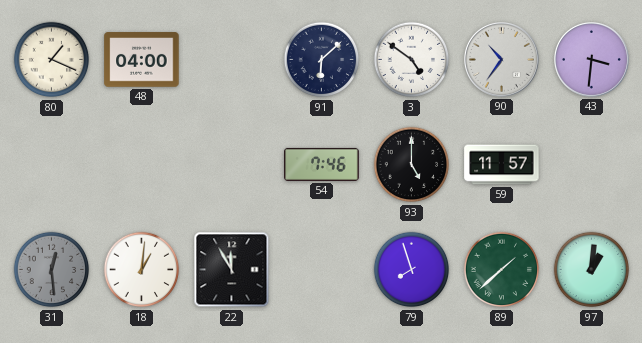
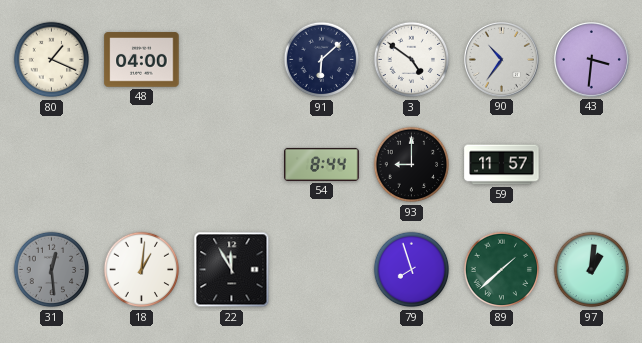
54: 7:46 -> 8:44
93: 5:00 -> 9:00
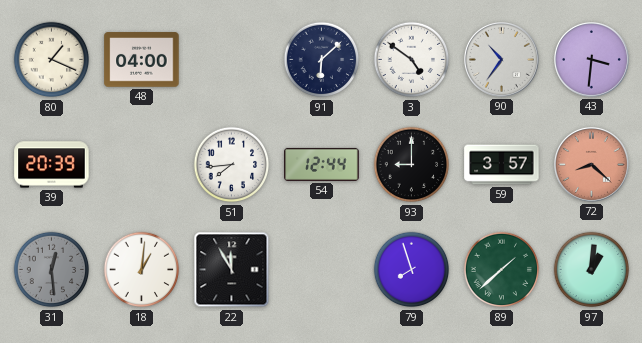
39: none -> 20:39
51: none -> 7:44
54: 8:44 -> 12:44
59: 11:57 -> 3:57
72: none -> 8:22
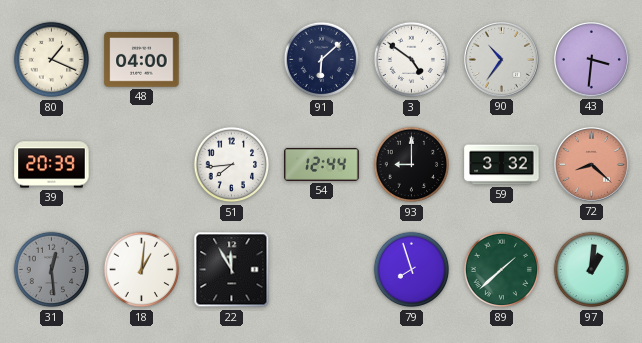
59: 3:57 -> 3:32
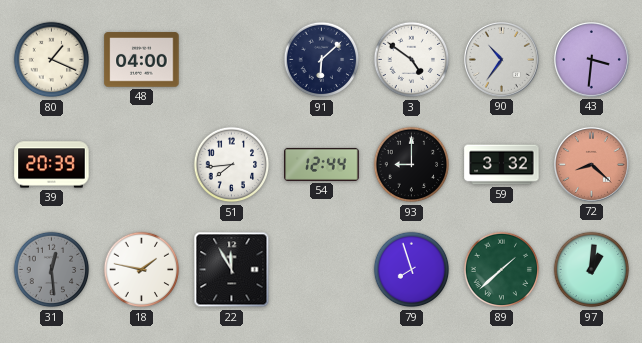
18: 1:01 -> 1:47
